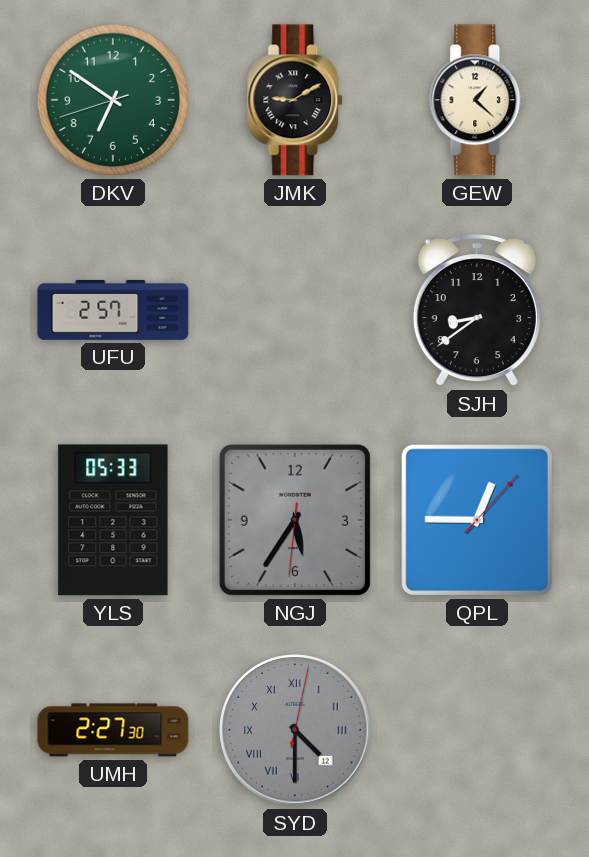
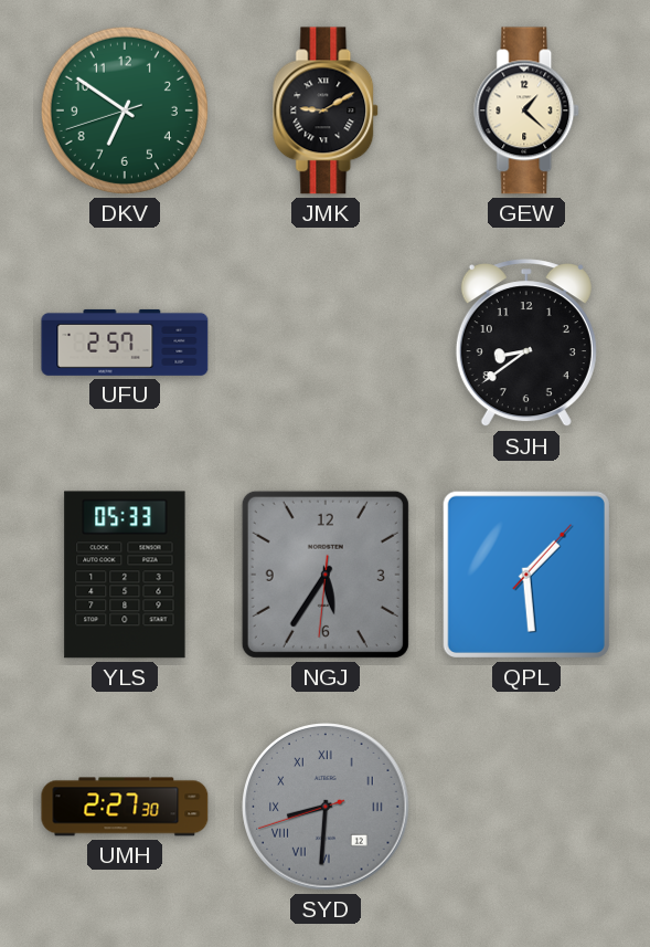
QPL: 12:45 -> 1:29
SYD: 4:30 -> 8:30
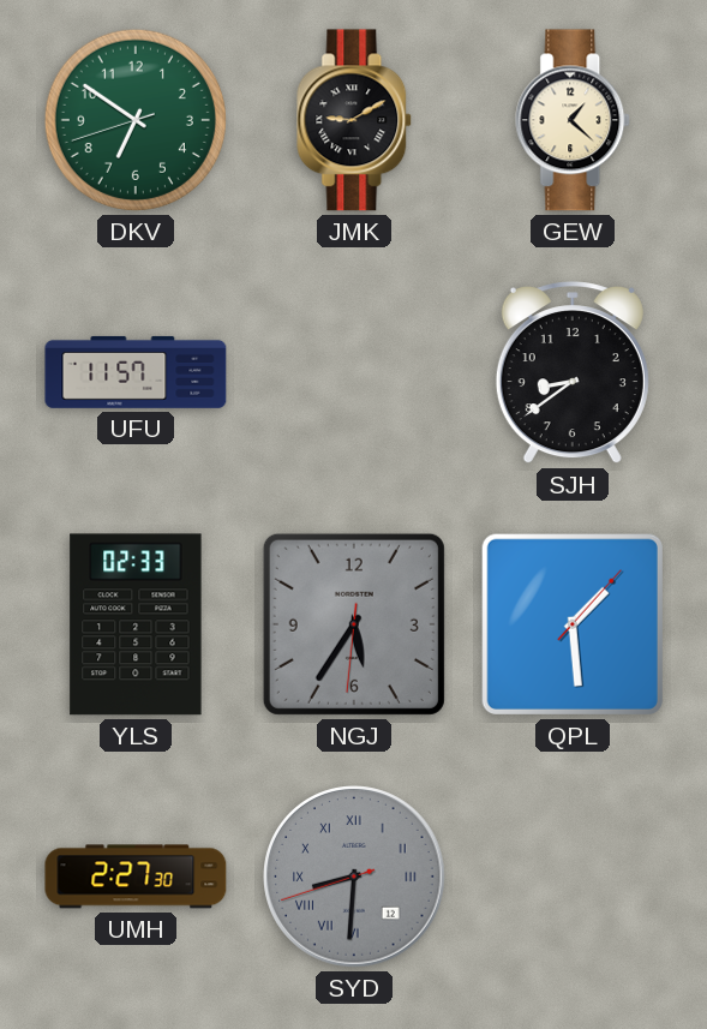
UFU: 2:57 -> 11:57
YLS: 05:33 -> 02:33
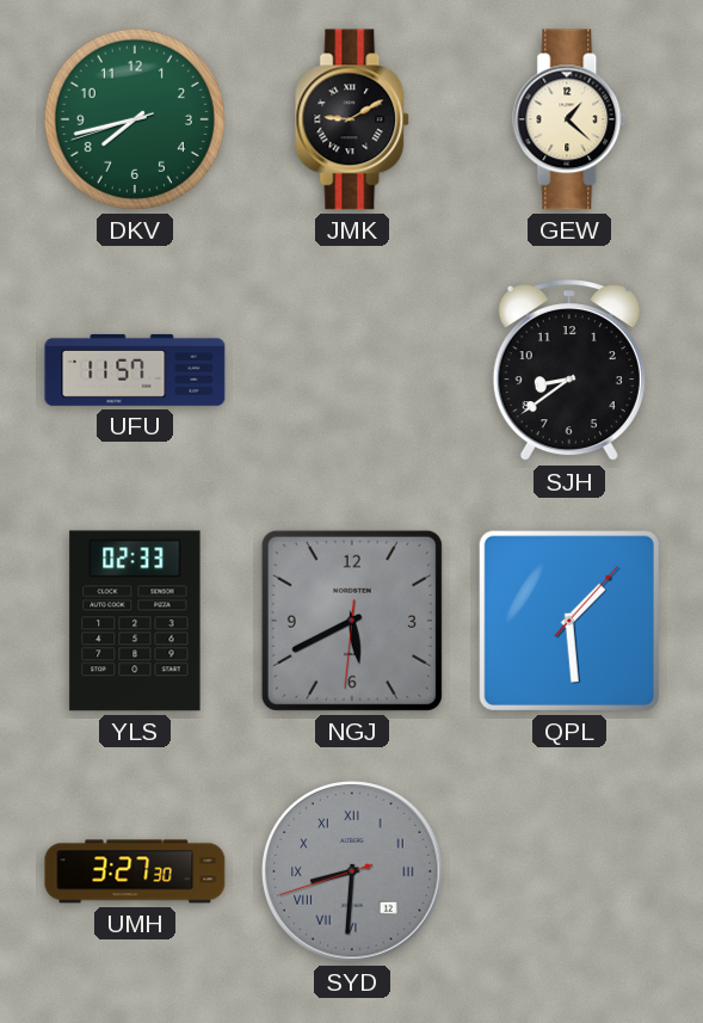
DKV: 6:50 -> 7:42
NGJ: 5:35 -> 5:40
UMH: 2:27 -> 3:27
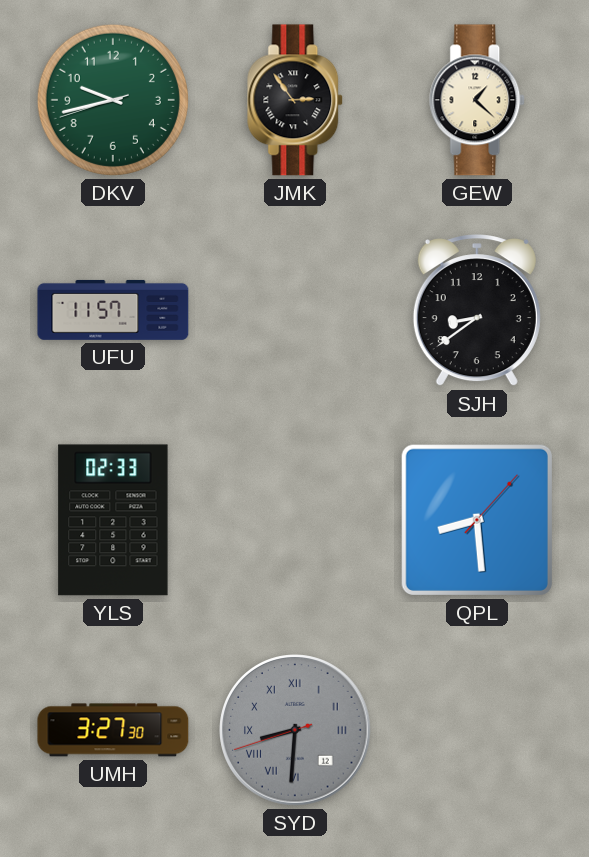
DKV: 7:42 -> 9:42
JMK: 9:10 -> 2:54
NGJ: 5:40 -> none
QPL: 1:29 -> 8:29
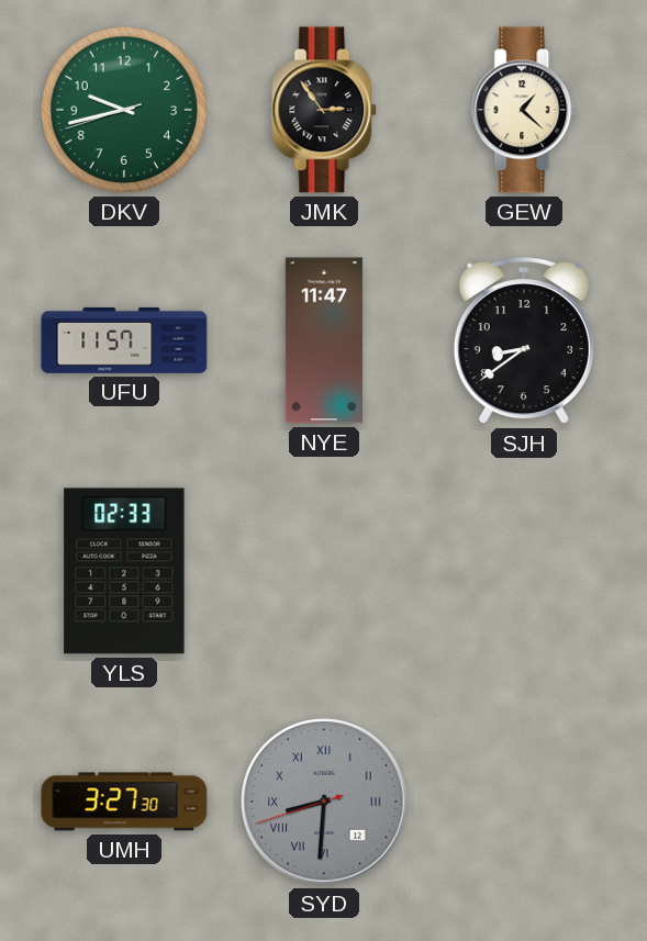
NYE: none -> 11:47
QPL: 8:29 -> none
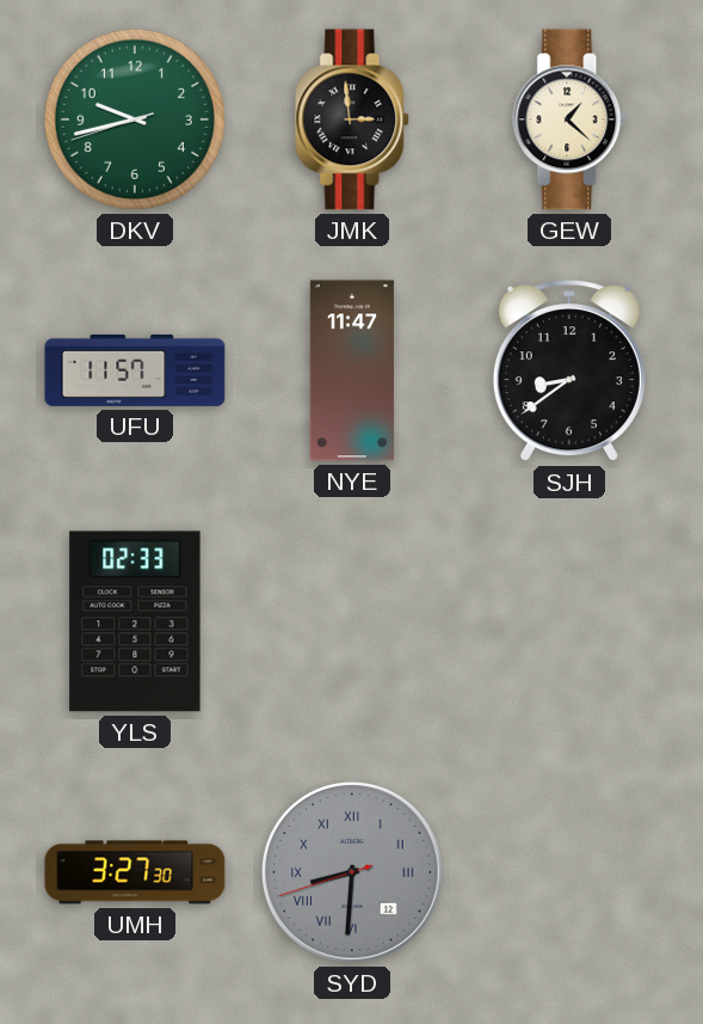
JMK: 2:54 -> 2:59
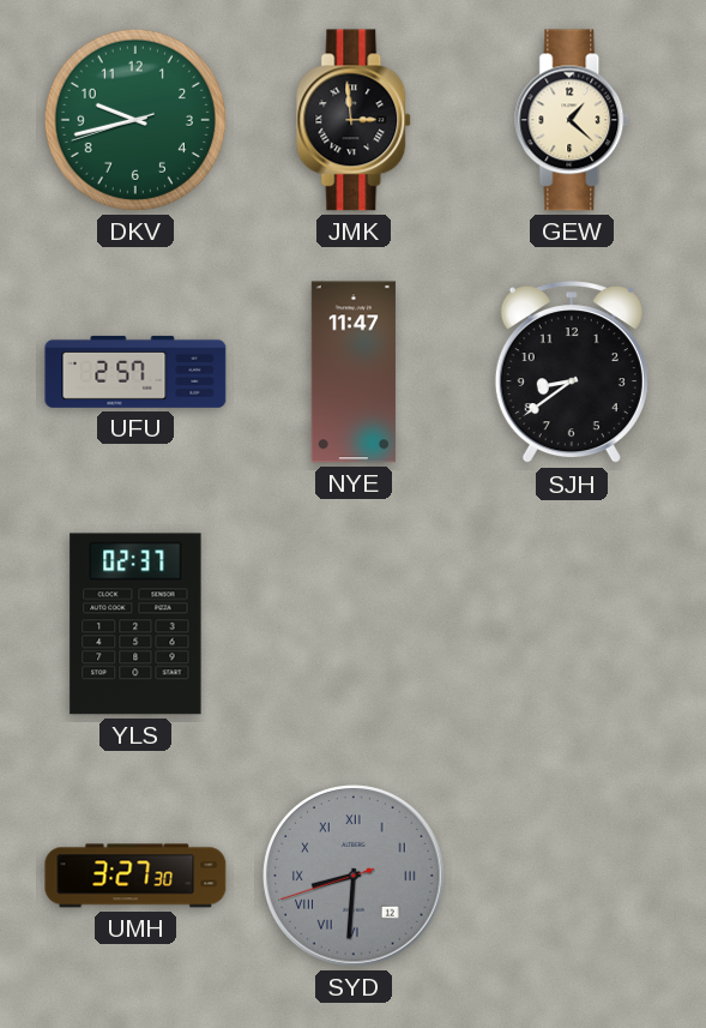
UFU: 11:57 -> 2:57
YLS: 02:33 -> 02:37
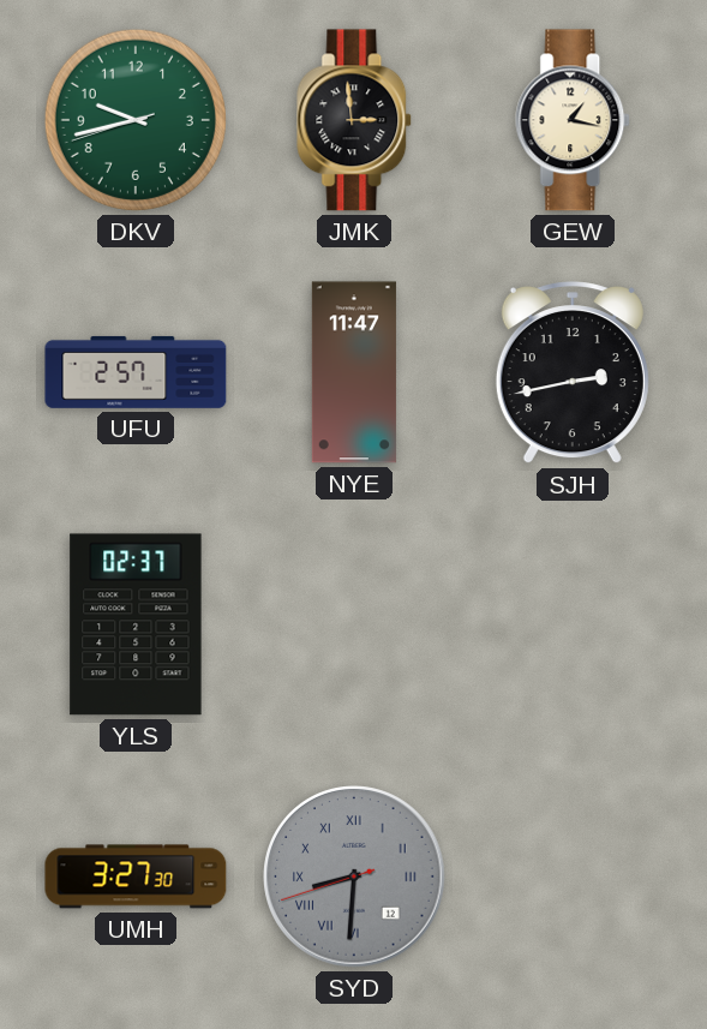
GEW: 1:22 -> 1:17
SJH: 8:39 -> 2:43
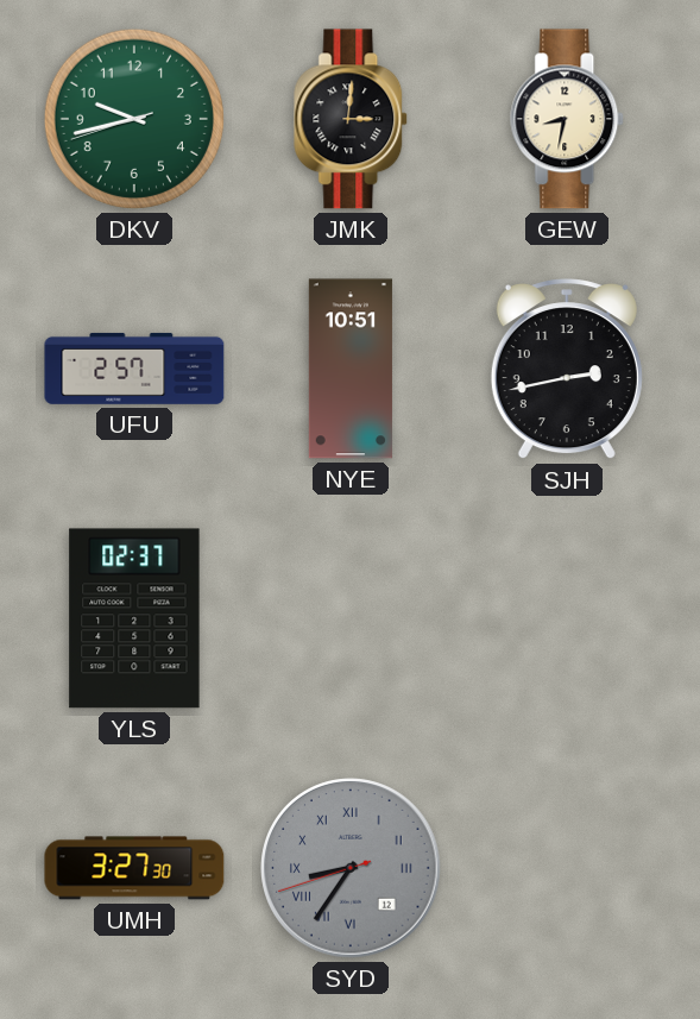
JMK: 2:59 -> 3:01
GEW: 1:17 -> 8:32
NYE: 11:47 -> 10:51
SYD: 8:30 -> 8:35
